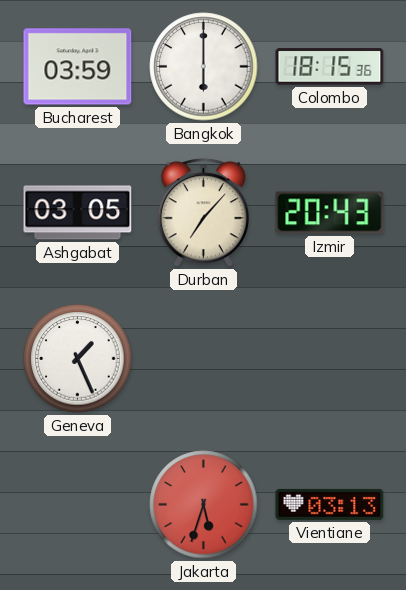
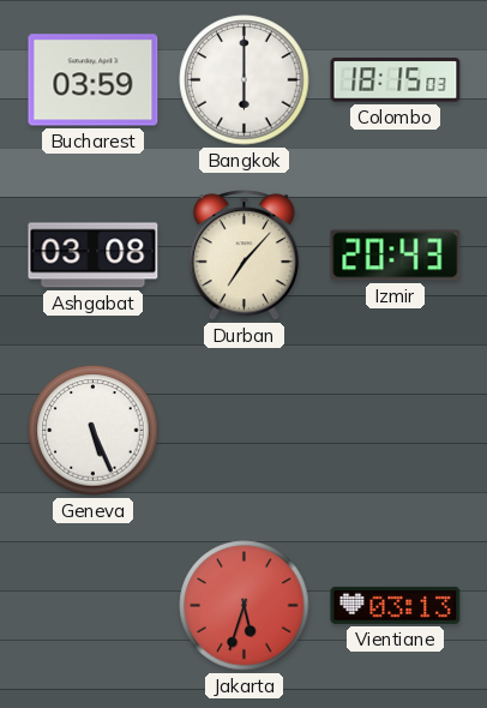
Colombo: 18:15:36 -> 18:15:03
Ashgabat: 03:05 -> 03:08
Geneva: 1:26 -> 5:26
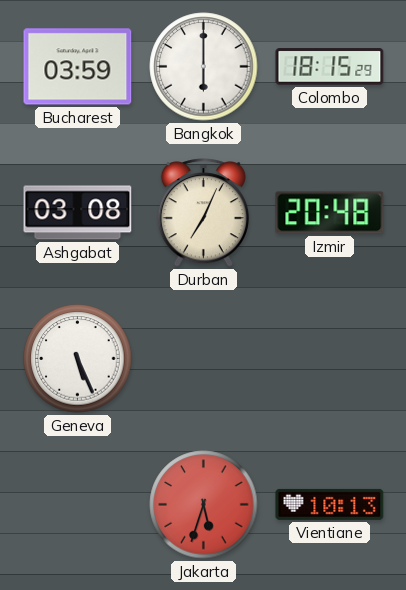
Colombo: 18:15:03 -> 18:15:29
Durban: 7:07 -> 7:04
Izmir: 20:43 -> 20:48
Vientiane: 03:13 -> 10:13
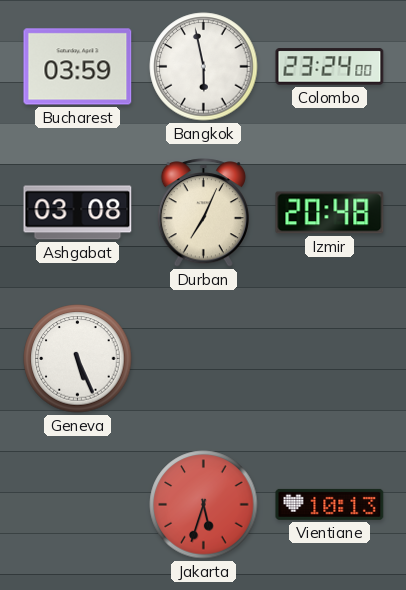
Bangkok: 6:00 -> 5:58
Colombo: 18:15 -> 23:24
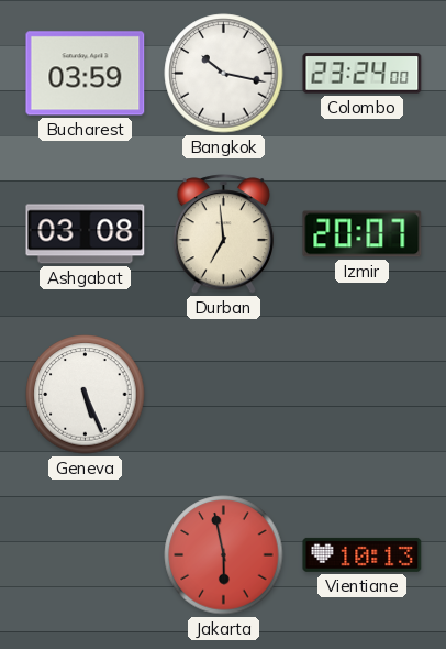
Bangkok: 5:58 -> 10:17
Durban: 7:04 -> 6:59
Izmir: 20:48 -> 20:07
Jakarta: 5:33 -> 5:58
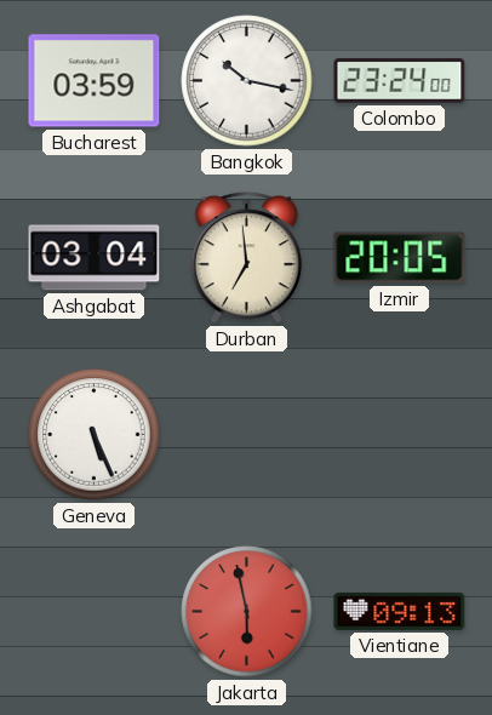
Ashgabat: 03:08 -> 03:04
Izmir: 20:07 -> 20:05
Vientiane: 10:13 -> 09:13
